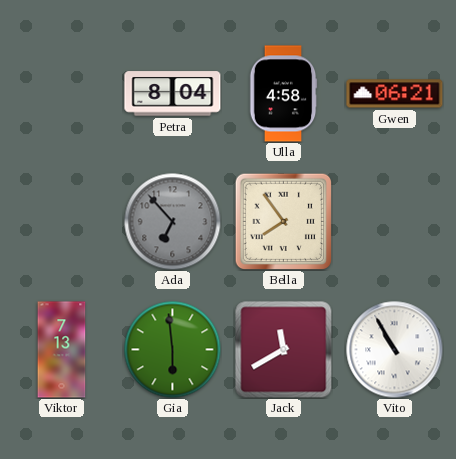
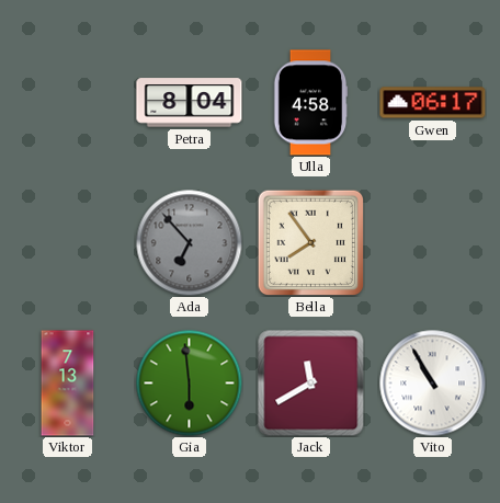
Gwen: 06:21 -> 06:17
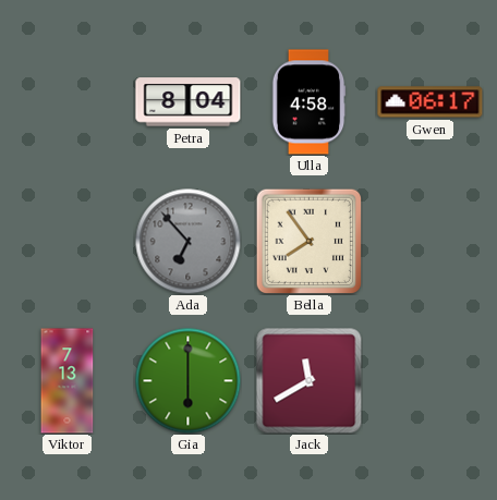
Gia: 5:59 -> 6:00
Vito: 10:55 -> none
